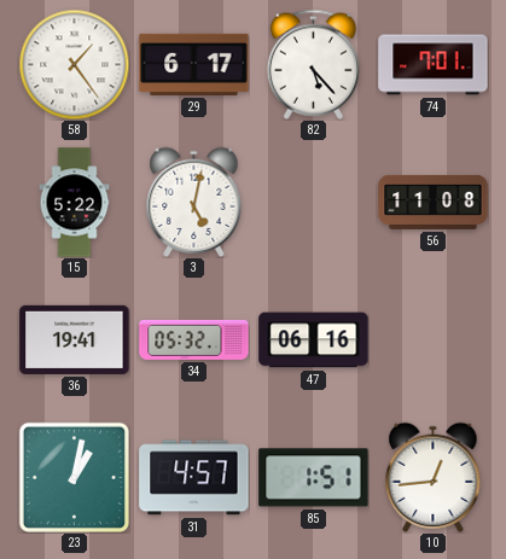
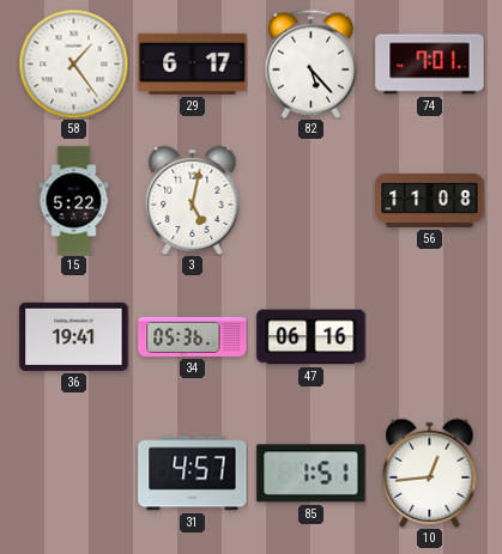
34: 05:32 -> 05:36
23: 1:02 -> none
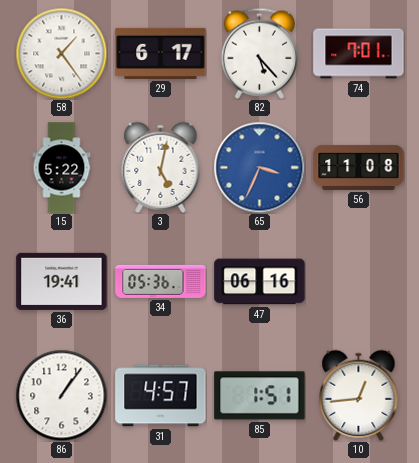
65: none -> 3:34
86: none -> 1:06
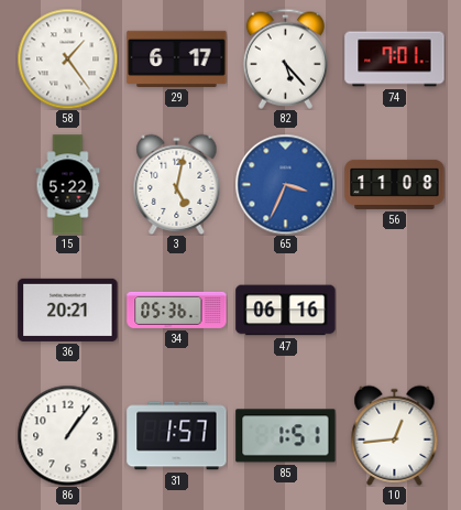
36: 19:41 -> 20:21
31: 4:57 -> 1:57
